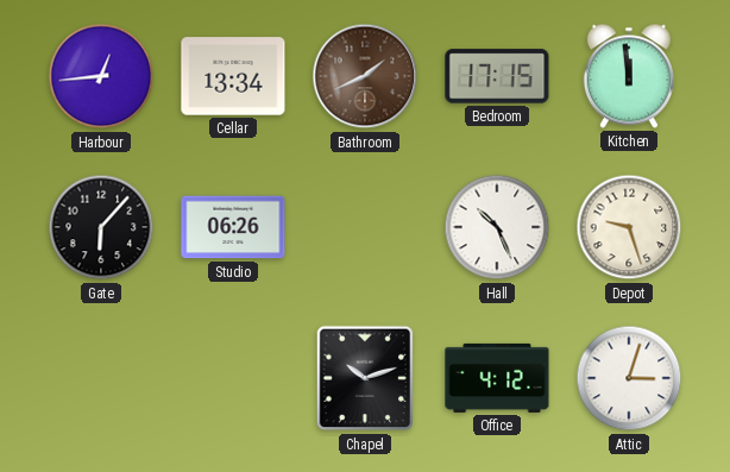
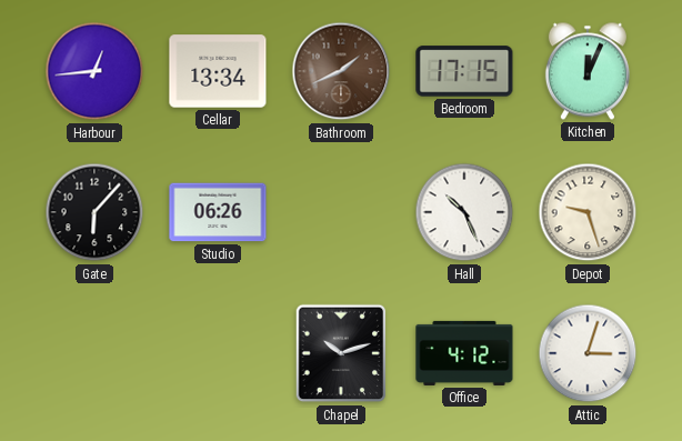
Kitchen: 11:59 -> 12:04
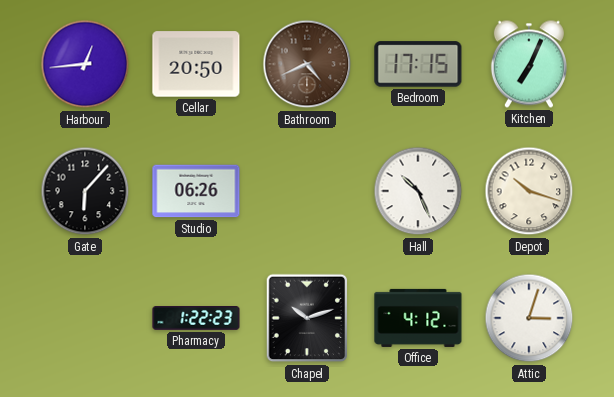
Cellar: 13:34 -> 20:50
Bathroom: 1:41 -> 4:41
Kitchen: 12:04 -> 7:04
Depot: 9:27 -> 10:18
Pharmacy: none -> 1:22
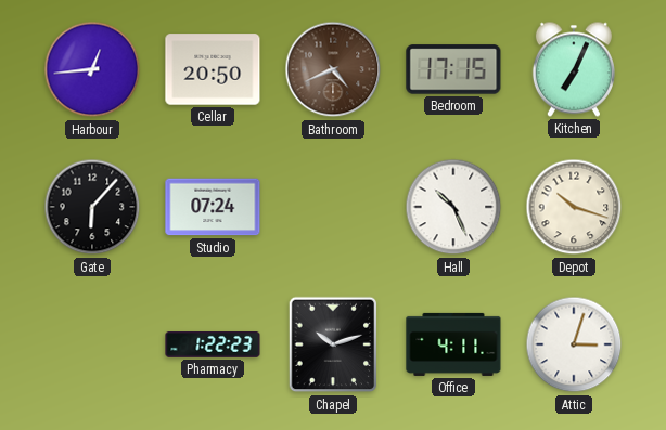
Studio: 06:26 -> 07:24
Office: 4:12 -> 4:11
